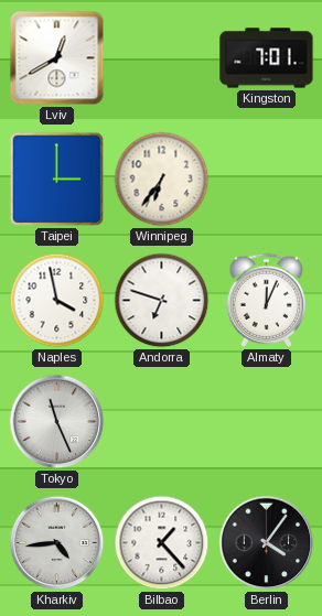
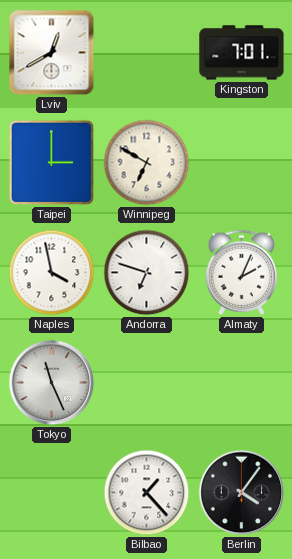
Winnipeg: 6:36 -> 6:50
Almaty: 12:04 -> 2:04
Kharkiv: 4:44 -> none
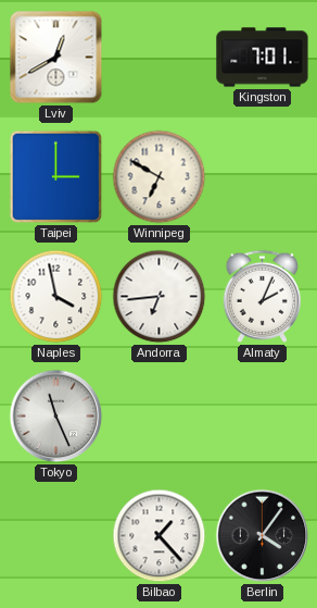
Andorra: 6:48 -> 6:44
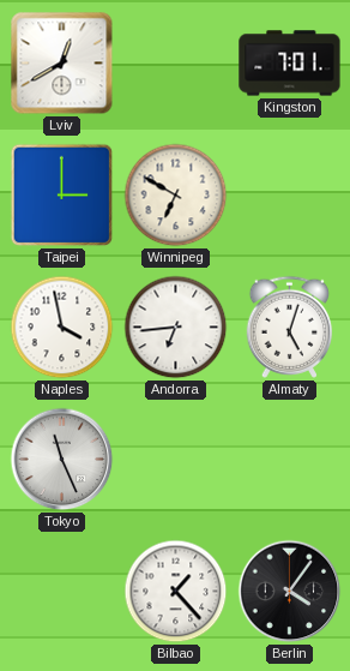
Almaty: 2:04 -> 5:03
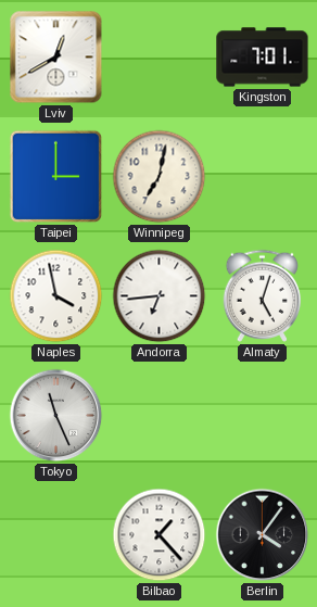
Winnipeg: 6:50 -> 7:02
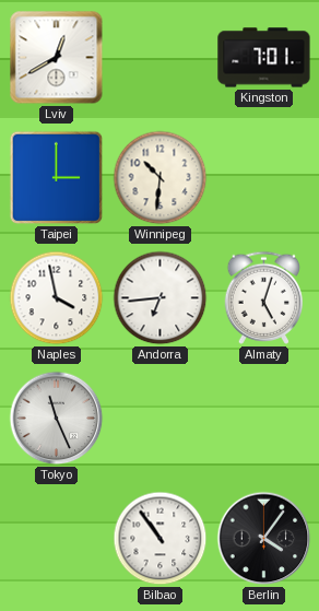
Winnipeg: 7:02 -> 10:31
Bilbao: 1:23 -> 10:54
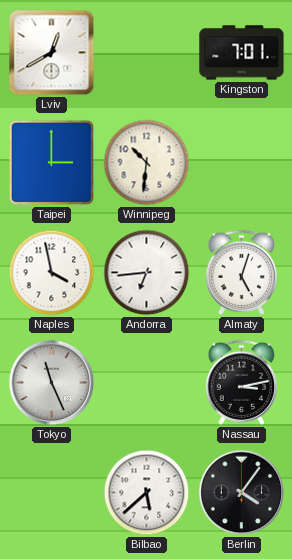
Nassau: none -> 3:13
Bilbao: 10:54 -> 5:38
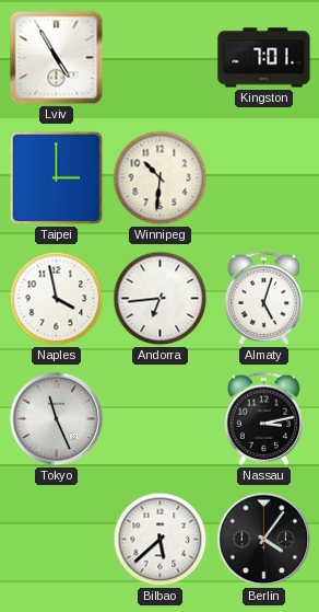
Lviv: 12:40 -> 4:55
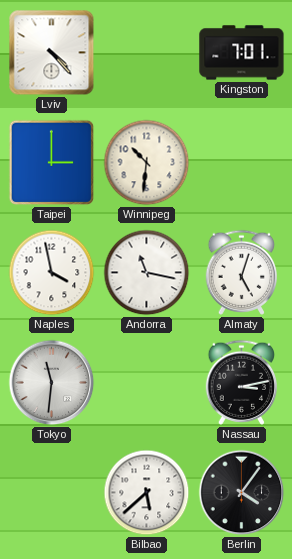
Lviv: 4:55 -> 4:23
Andorra: 6:44 -> 11:17
Tokyo: 11:26 -> 11:31
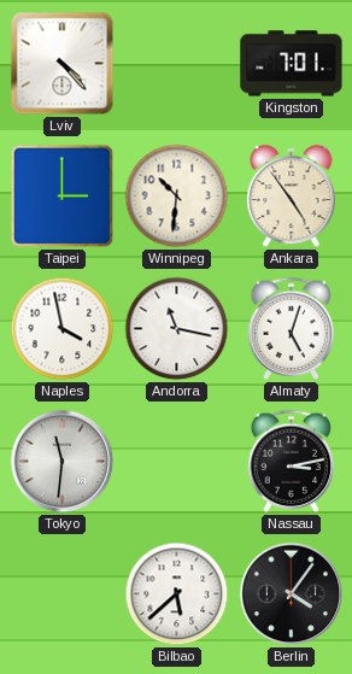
Ankara: none -> 4:54
